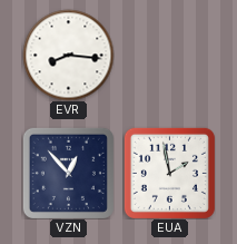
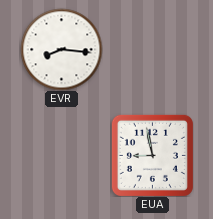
VZN: 12:53 -> none
EUA: 1:58 -> 8:58
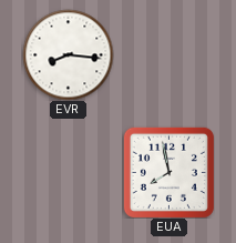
EUA: 8:58 -> 7:58
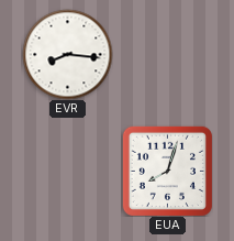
EUA: 7:58 -> 8:03
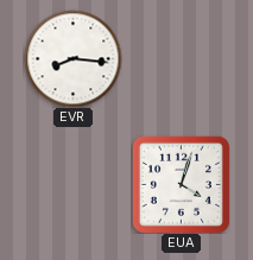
EUA: 8:03 -> 4:03
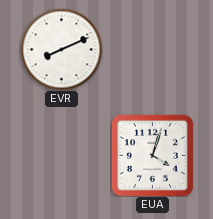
EVR: 8:16 -> 8:11
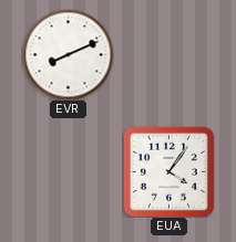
EUA: 4:03 -> 4:06
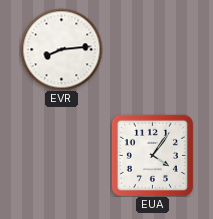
EVR: 8:11 -> 8:14
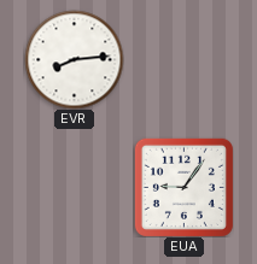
EUA: 4:06 -> 9:06
